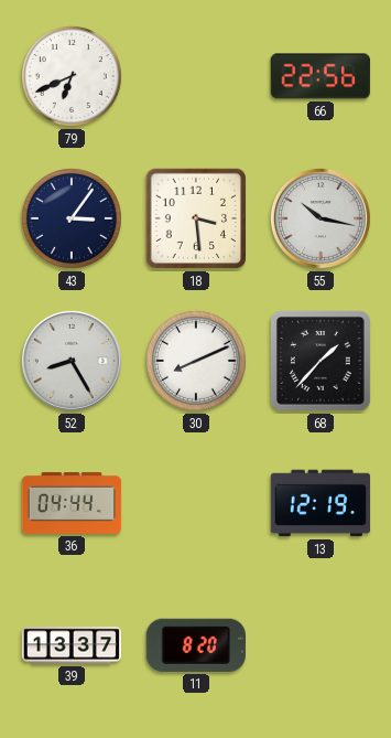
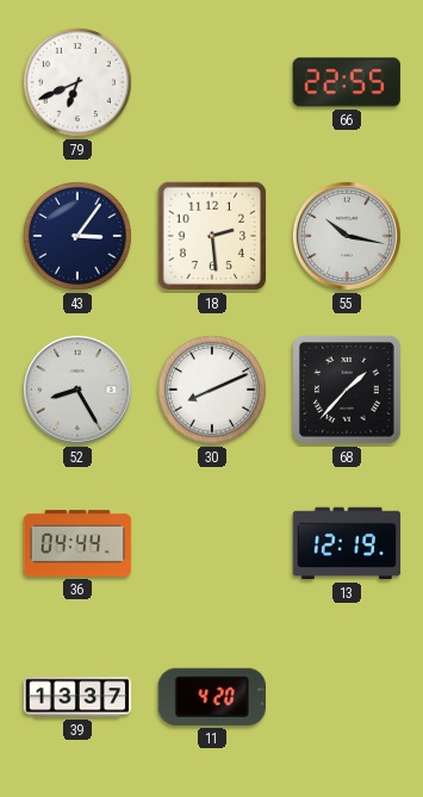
66: 22:56 -> 22:55
18: 3:29 -> 2:29
11: 8:20 -> 4:20
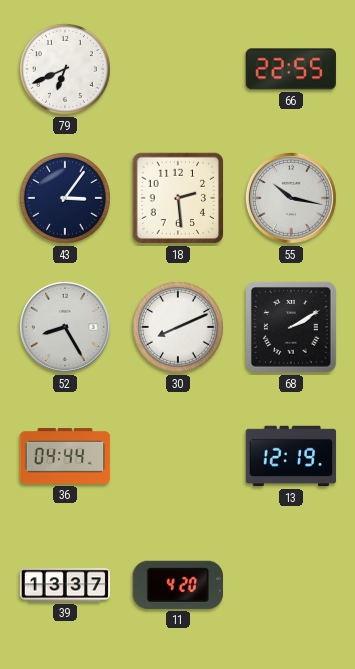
68: 1:37 -> 2:10
